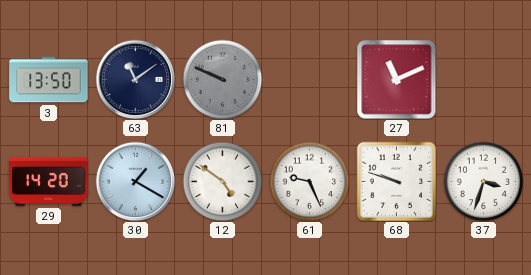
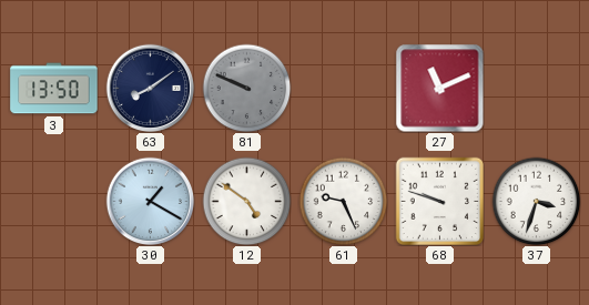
63: 11:09 -> 8:09
29: 14:20 -> none
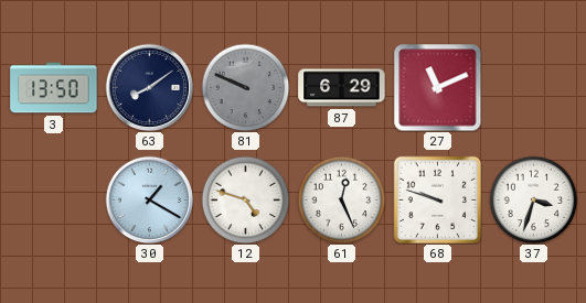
87: none -> 6:29
12: 4:51 -> 4:48
61: 9:26 -> 12:26
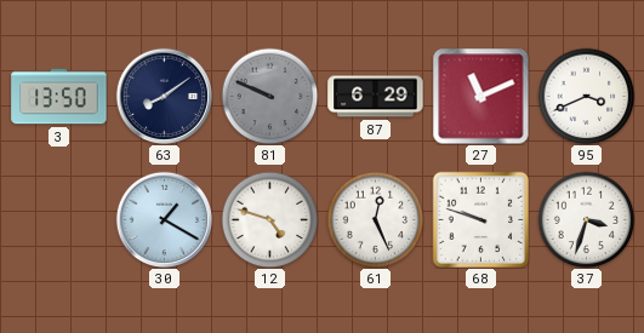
95: none -> 3:41
